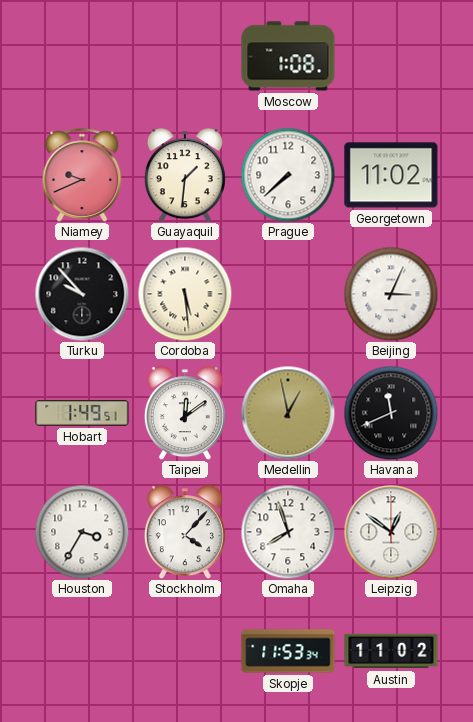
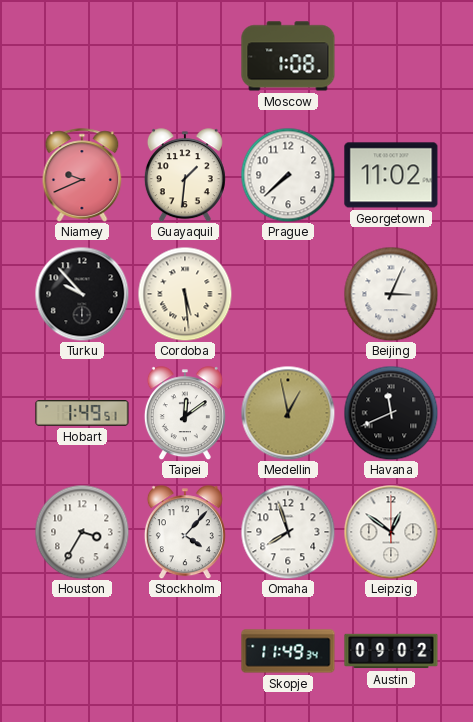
Skopje: 11:53 -> 11:49
Austin: 11:02 -> 09:02
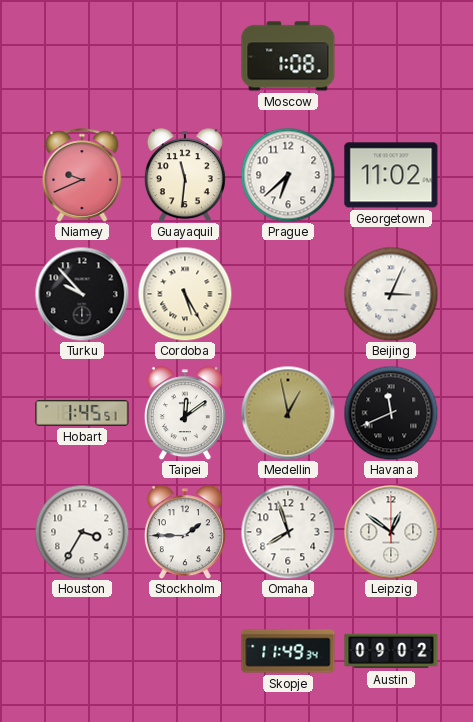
Guayaquil: 1:31 -> 11:31
Prague: 7:38 -> 6:38
Cordoba: 5:29 -> 5:25
Hobart: 1:49 -> 1:45
Stockholm: 4:07 -> 1:45
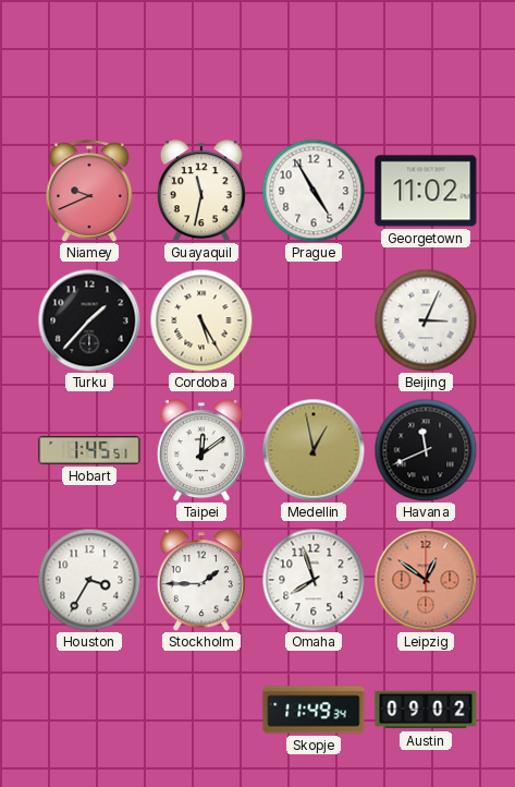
Moscow: 1:08 -> none
Guayaquil: 11:31 -> 11:32
Prague: 6:38 -> 4:55
Turku: 9:53 -> 1:37
Leipzig dial: white -> salmon
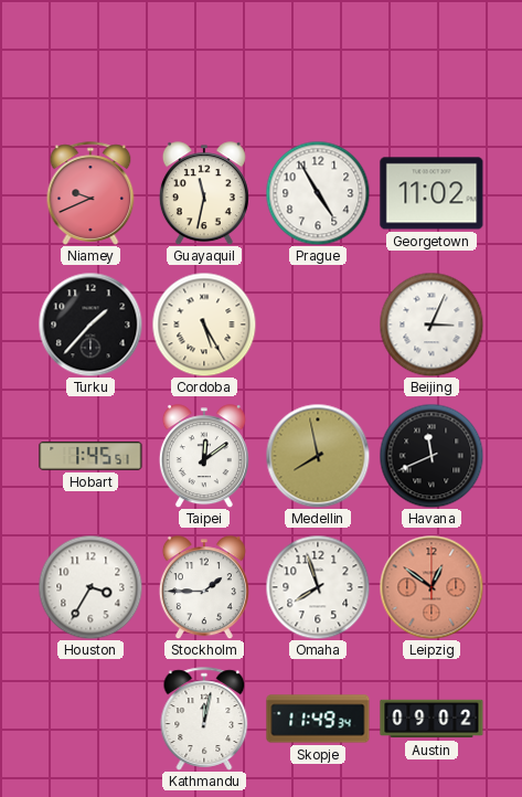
Medellin: 12:58 -> 7:58
Kathmandu: none -> 12:02
